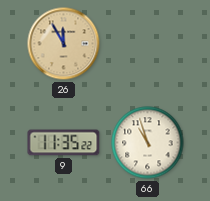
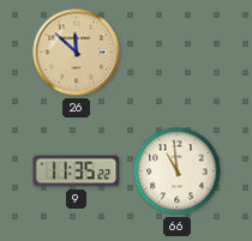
26: 11:55 -> 11:52
66: 10:57 -> 10:59
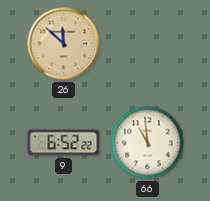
9: 11:35 -> 6:52
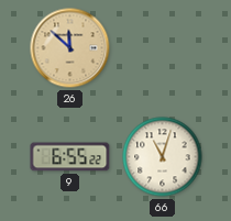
9: 6:52 -> 6:55
66: 10:59 -> 11:03
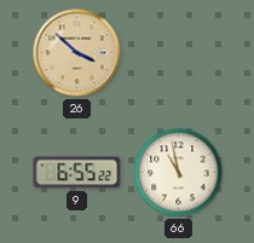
26: 11:52 -> 3:52
66: 11:03 -> 10:58
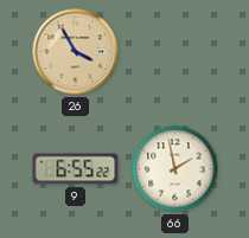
26: 3:52 -> 3:55
66: 10:58 -> 1:58
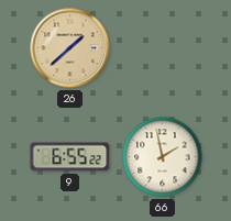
26: 3:55 -> 1:38
